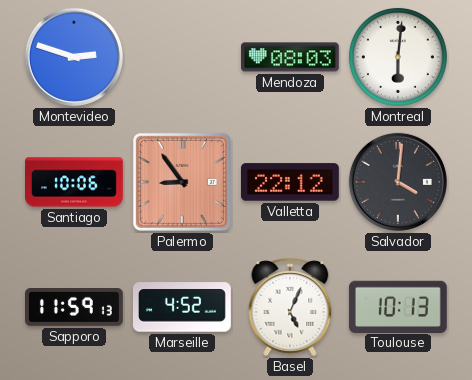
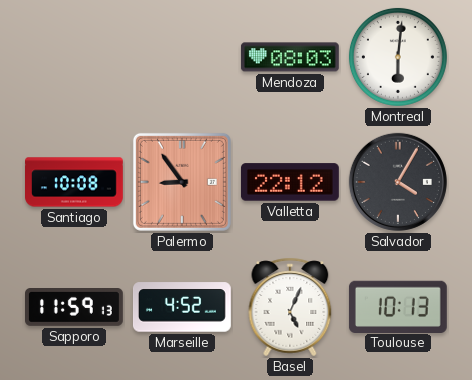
Montevideo: 2:48 -> none
Santiago: 10:06 -> 10:08
Salvador: 4:01 -> 4:05
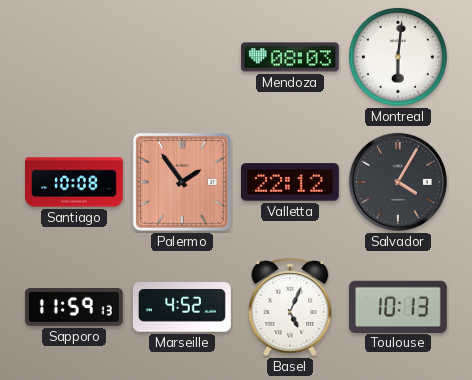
Palermo: 8:54 -> 1:54
